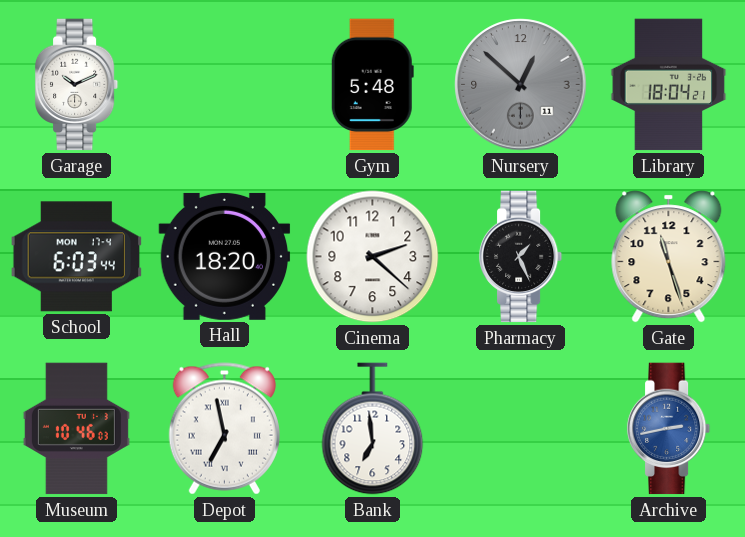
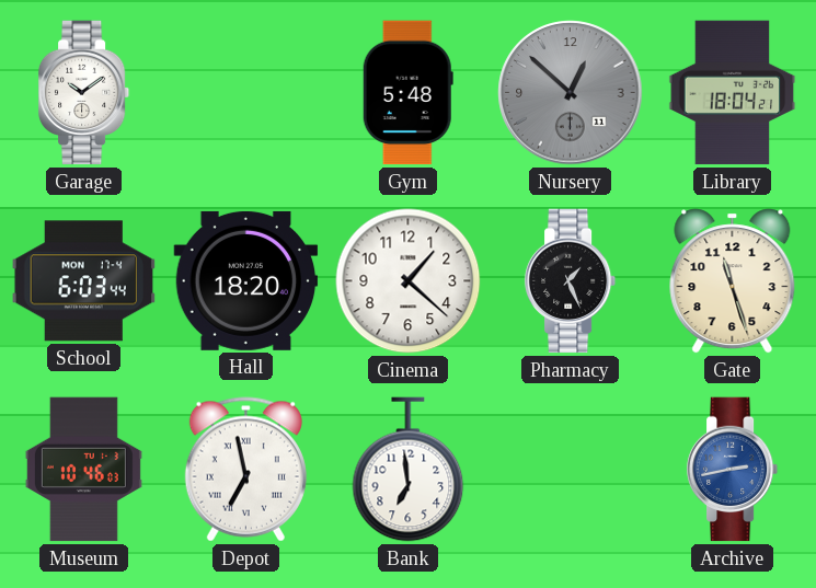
Garage: 10:11 -> 10:09
Cinema: 2:22 -> 1:22
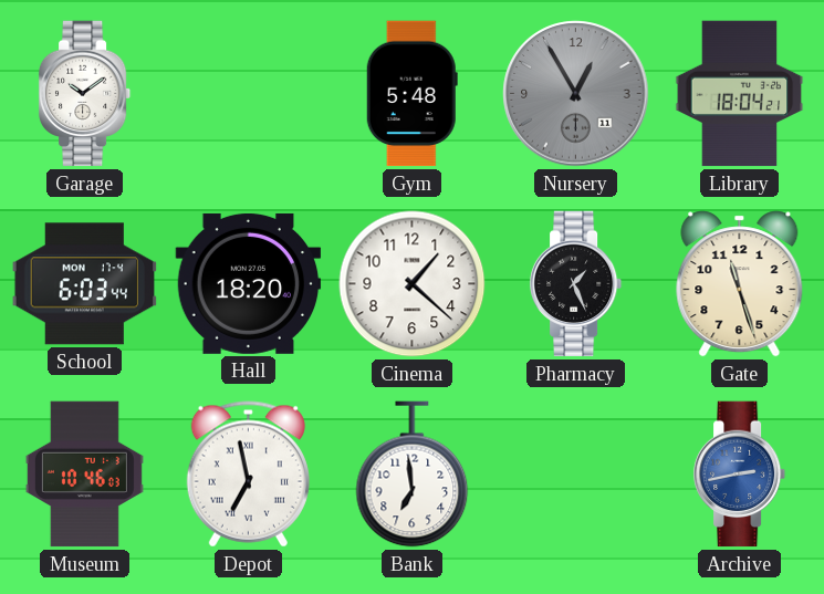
Nursery: 12:52 -> 12:55
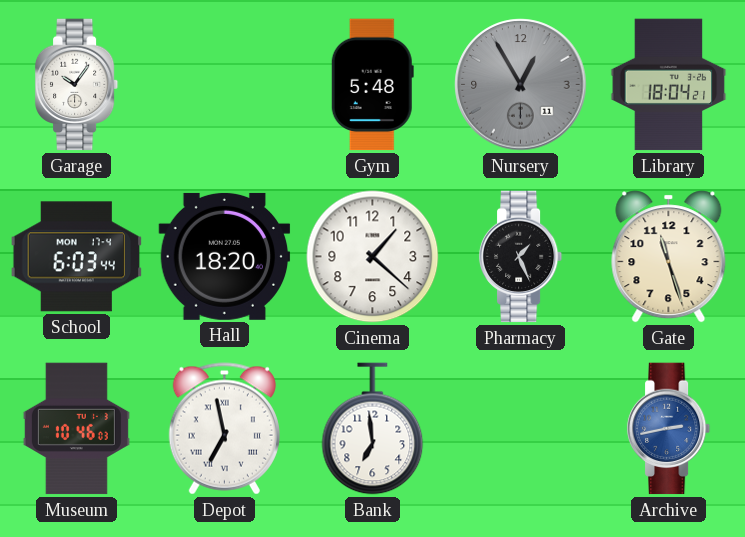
Garage: 10:09 -> 10:06
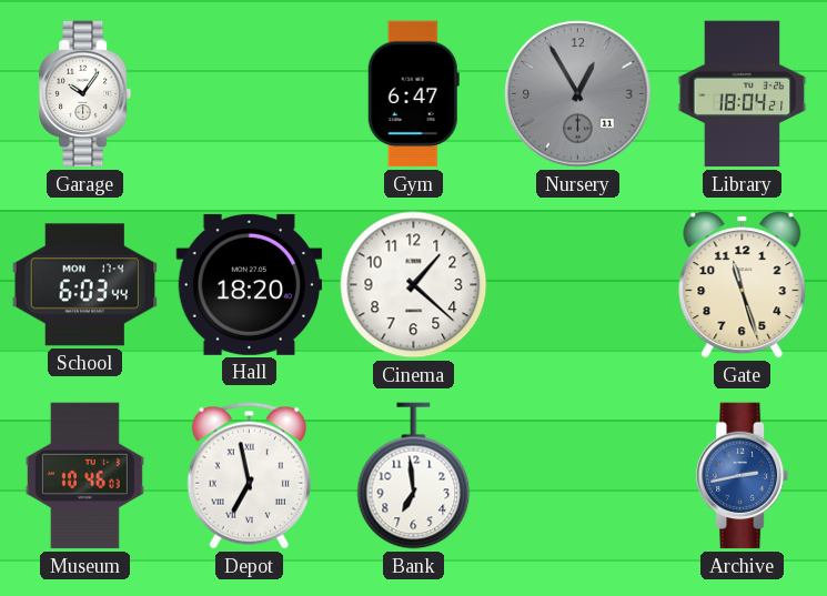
Gym: 5:48 -> 6:47
Pharmacy: 1:26 -> none
